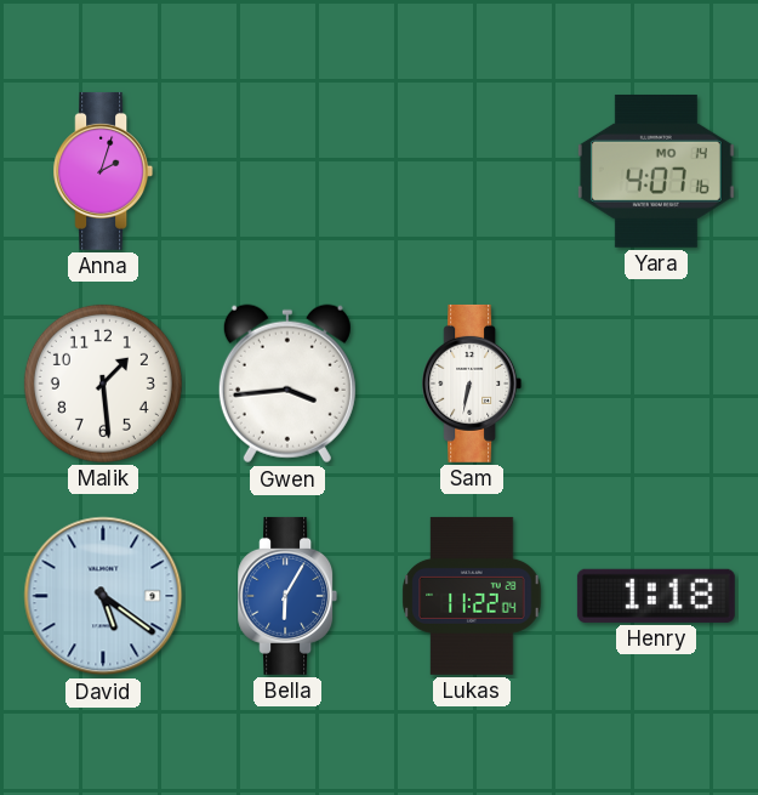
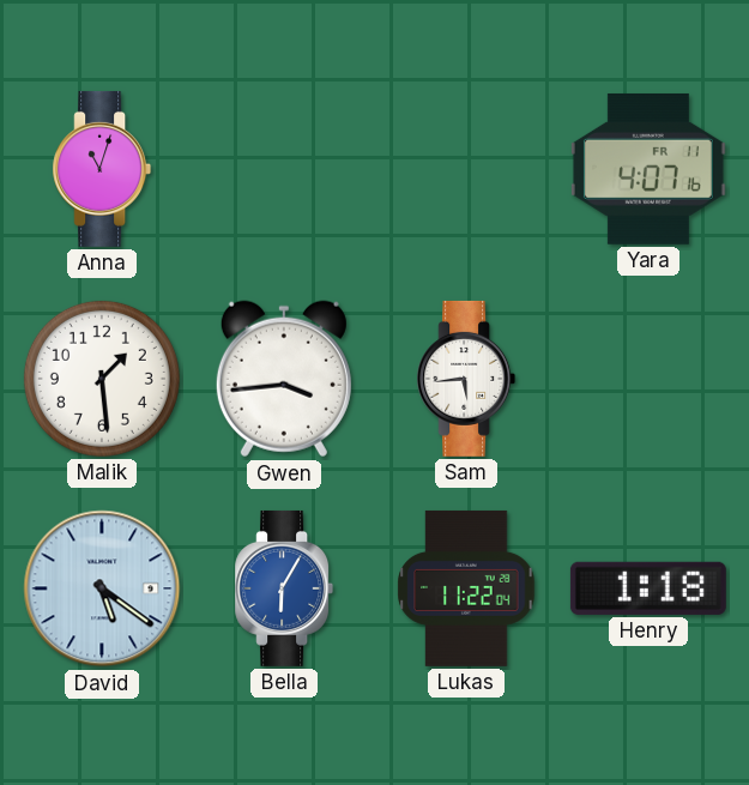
Anna: 2:03 -> 11:03
Yara date: MO 14 -> FR 11
Sam: 6:32 -> 5:44
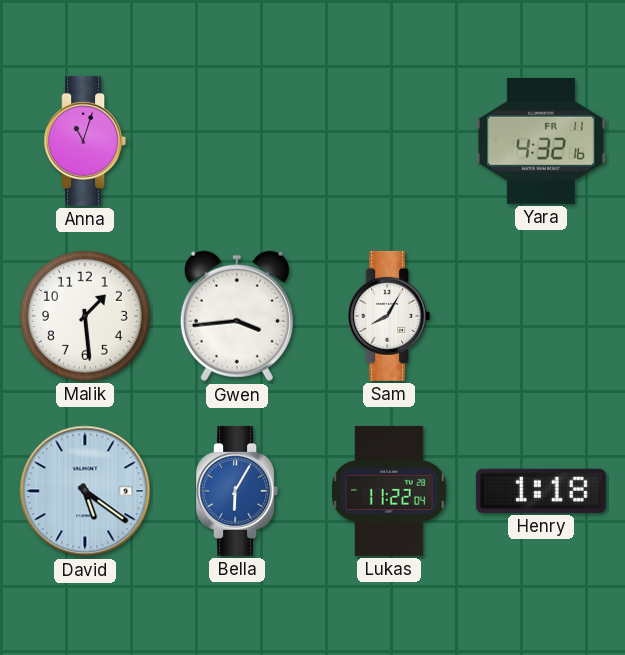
Yara: 4:07 -> 4:32
Sam: 5:44 -> 8:05
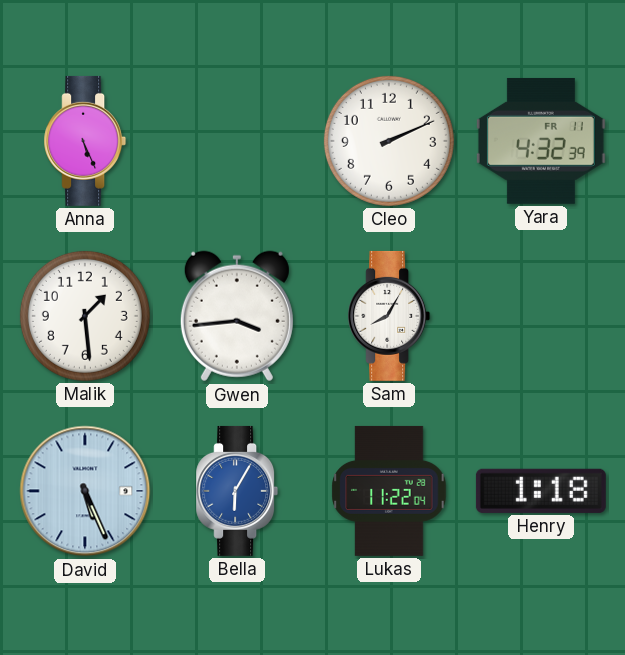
Anna: 11:03 -> 5:26
Cleo: none -> 2:11
Yara: 4:32:16 -> 4:32:39
David: 5:21 -> 5:26
